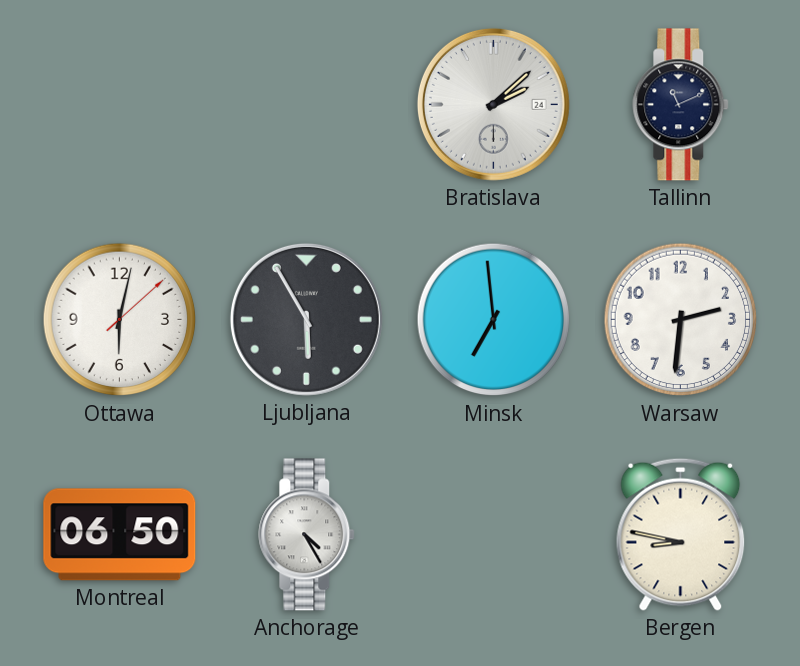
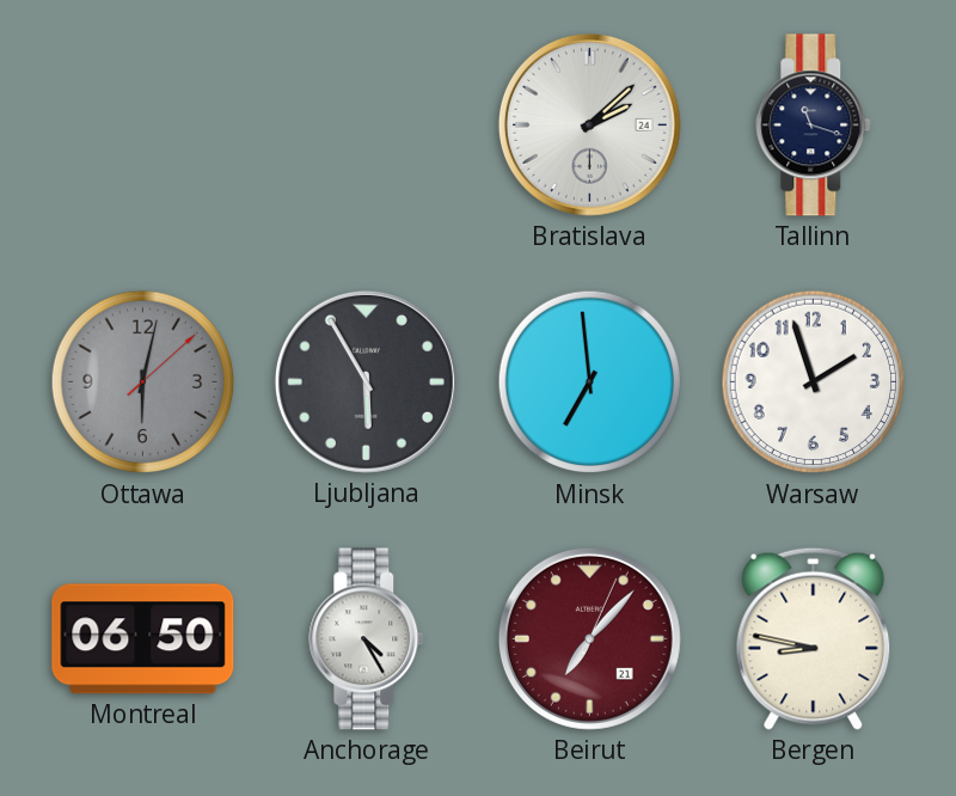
Tallinn: 11:11 -> 11:18
Ottawa dial: white -> grey
Warsaw: 2:31 -> 1:57
Beirut: none -> 7:07
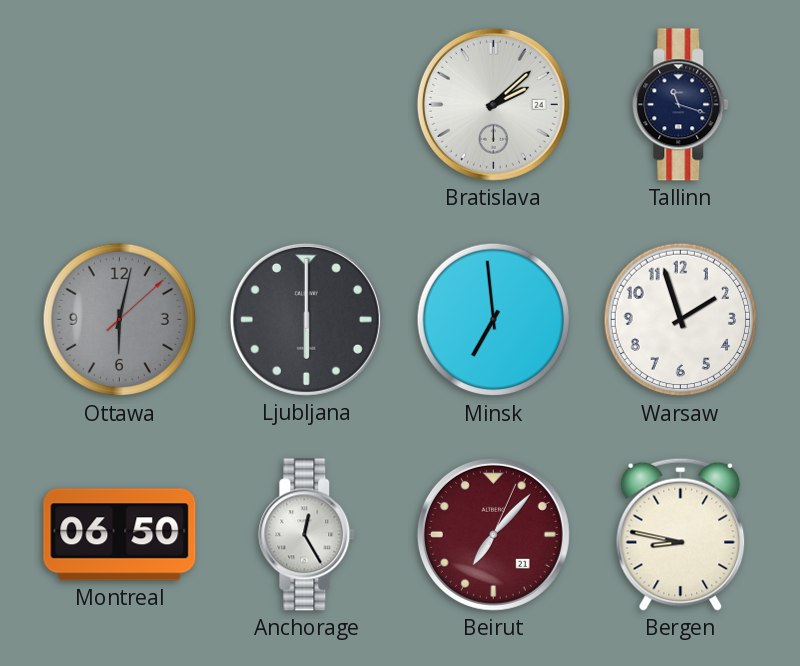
Ljubljana: 5:55 -> 6:00
Anchorage: 4:25 -> 12:25
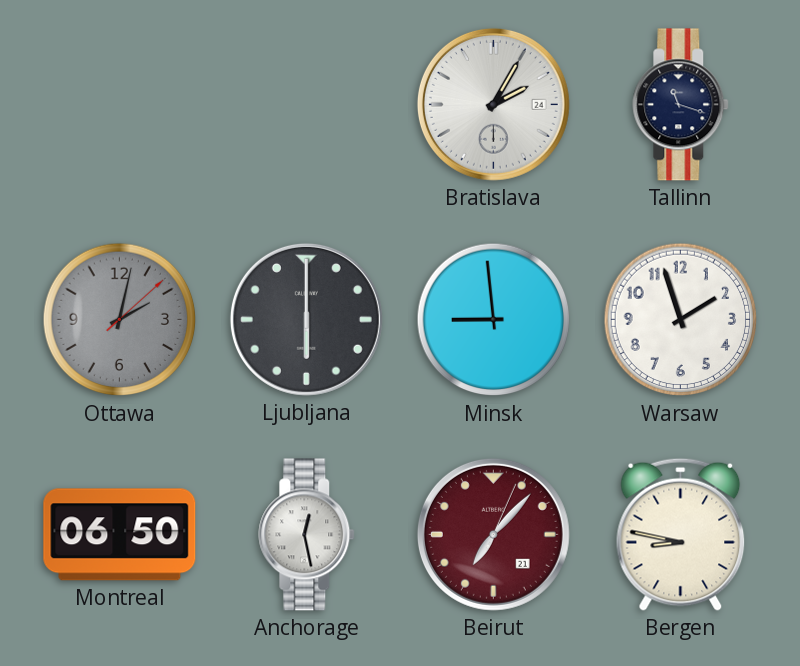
Bratislava: 2:08 -> 2:05
Ottawa: 6:02 -> 2:02
Minsk: 6:59 -> 8:59
Anchorage: 12:25 -> 12:28
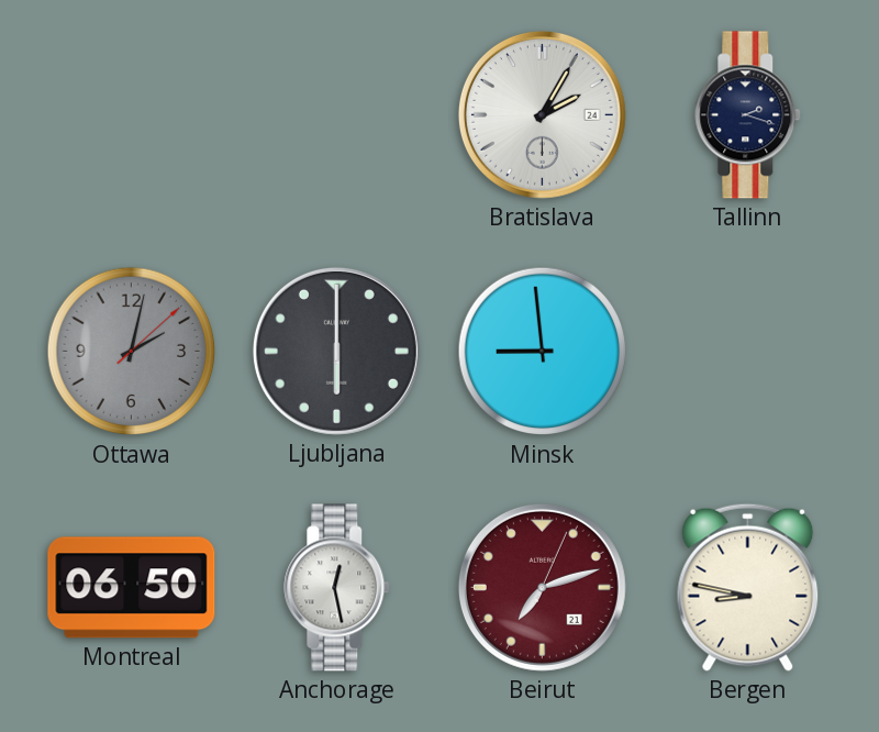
Tallinn: 11:18 -> 2:18
Warsaw: 1:57 -> none
Beirut: 7:07 -> 7:12
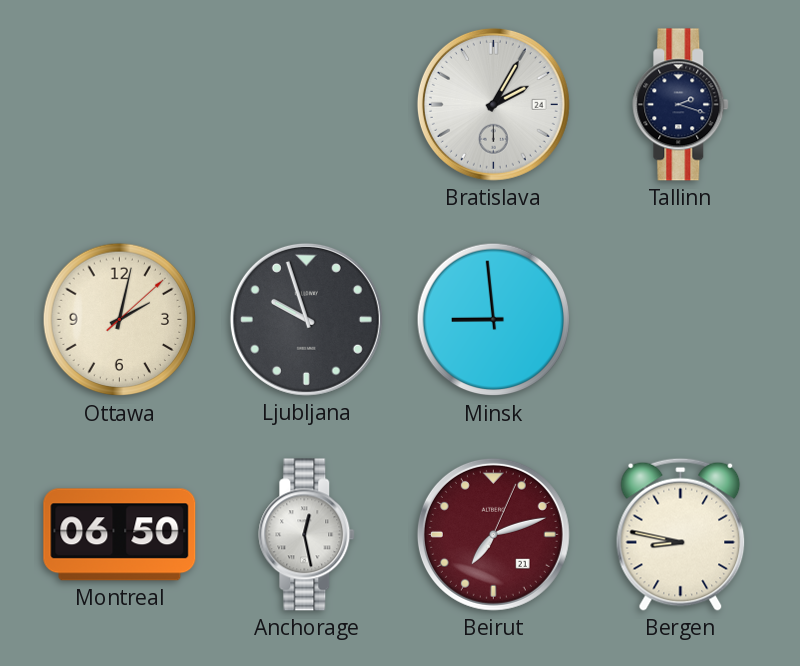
Ottawa dial: grey -> cream
Ljubljana: 6:00 -> 9:57
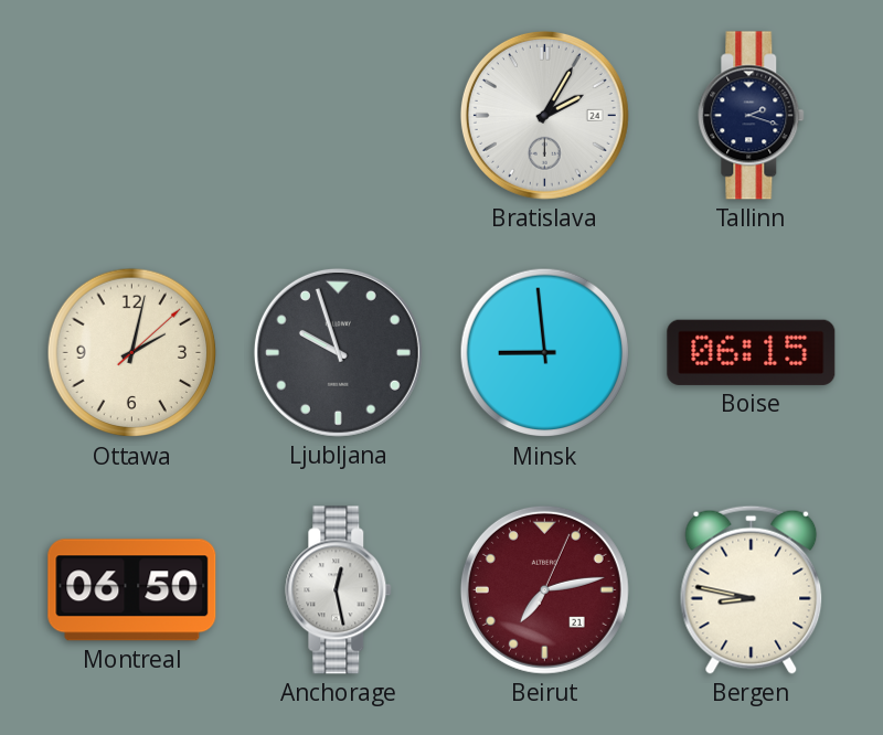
Boise: none -> 06:15
Beirut: 7:12 -> 7:13
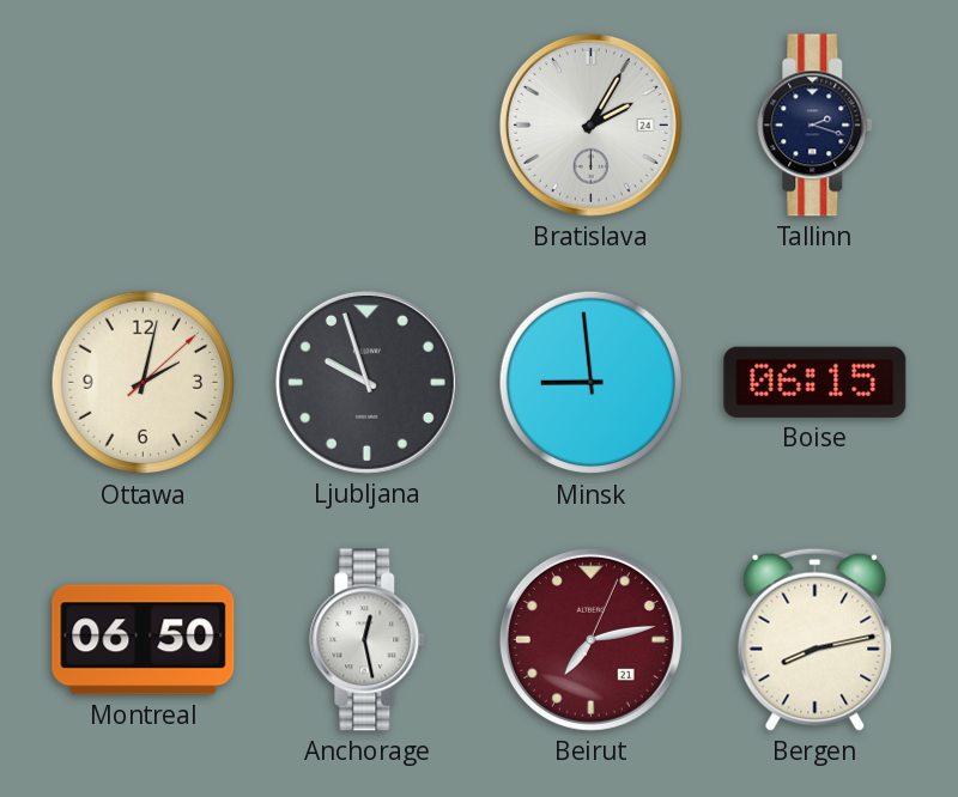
Bergen: 8:47 -> 8:13
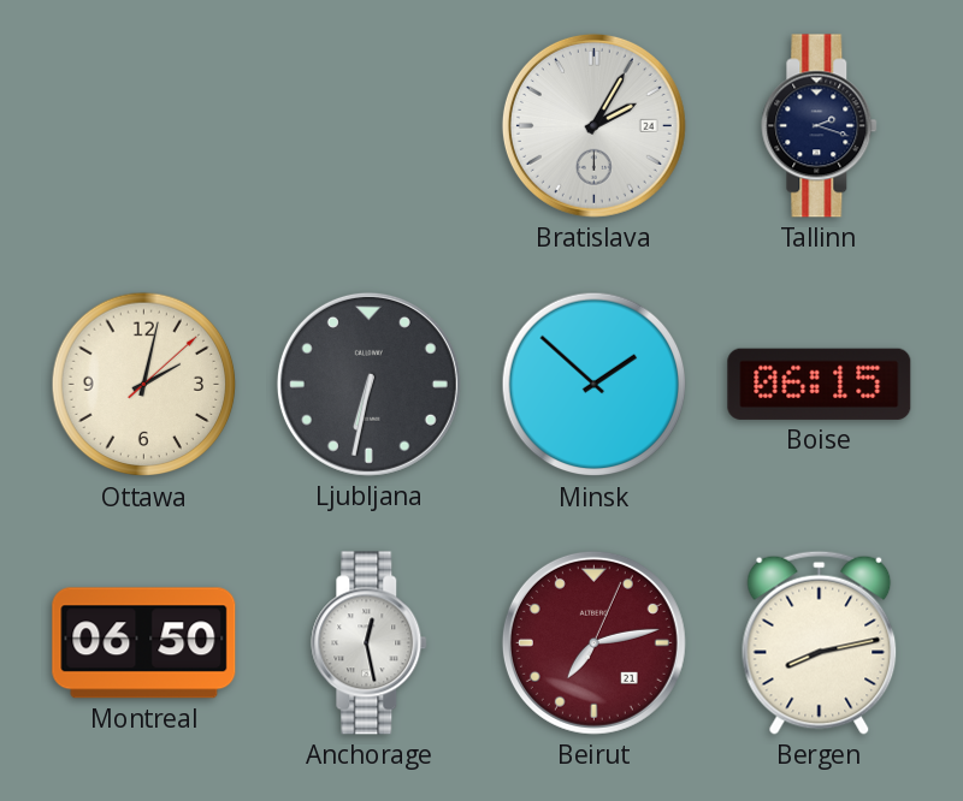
Ljubljana: 9:57 -> 6:32
Minsk: 8:59 -> 1:52
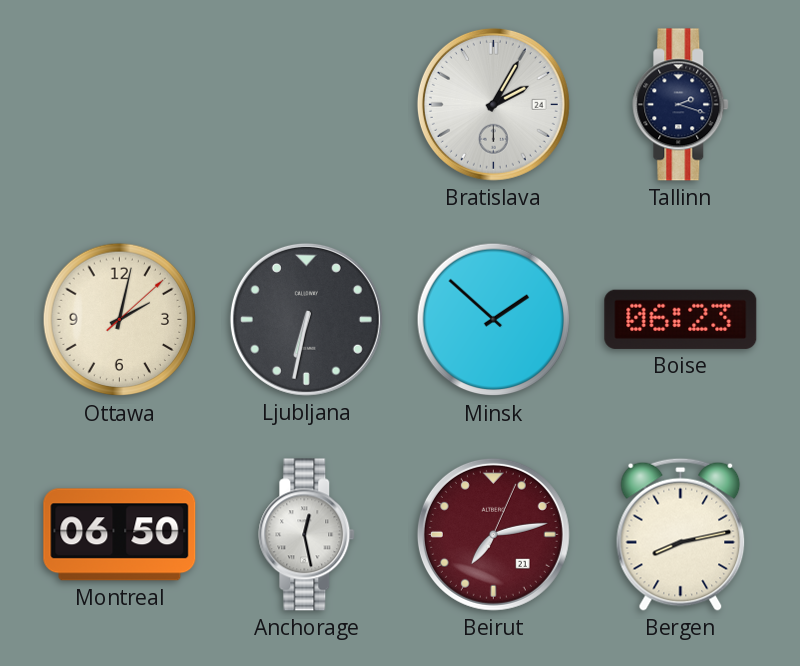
Boise: 06:15 -> 06:23
